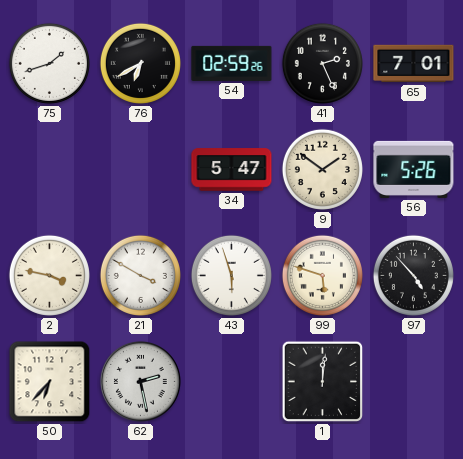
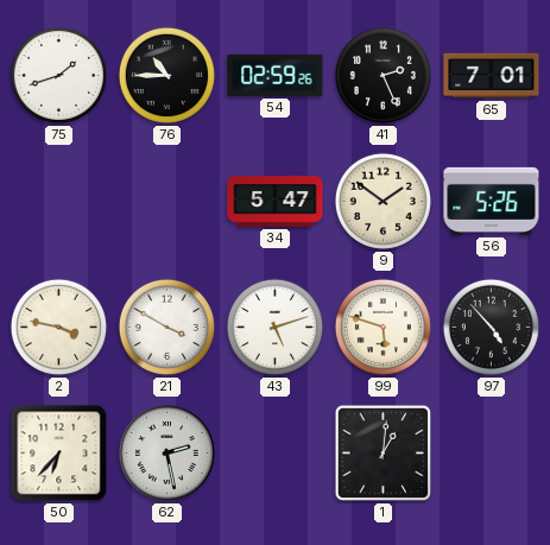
76: 6:40 -> 10:45
43: 5:57 -> 5:12
1: 12:01 -> 1:01
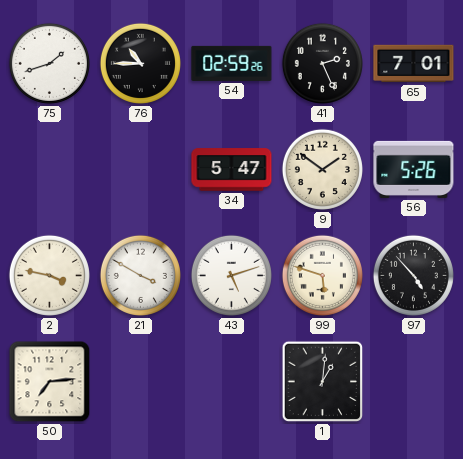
50: 6:37 -> 7:14
62: 2:28 -> none
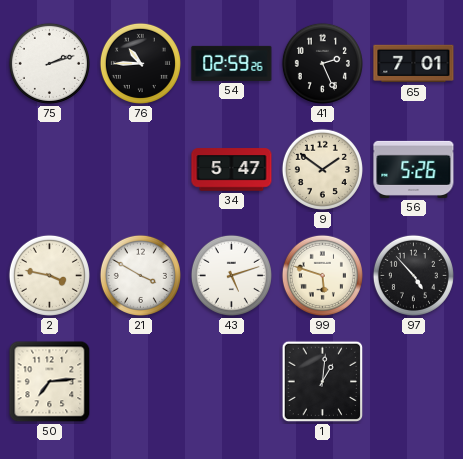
75: 1:42 -> 2:12
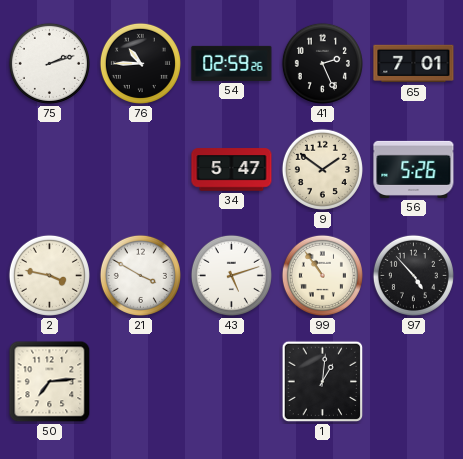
99: 5:48 -> 10:54
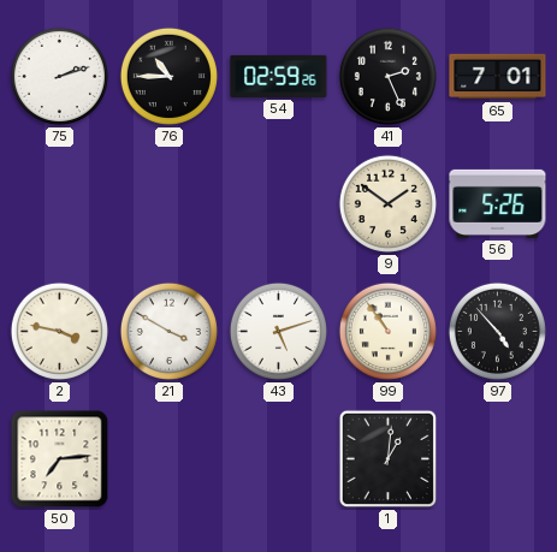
34: 5:47 -> none
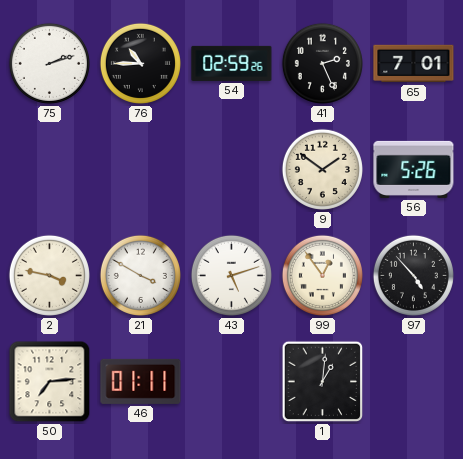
99: 10:54 -> 12:54
46: none -> 01:11
